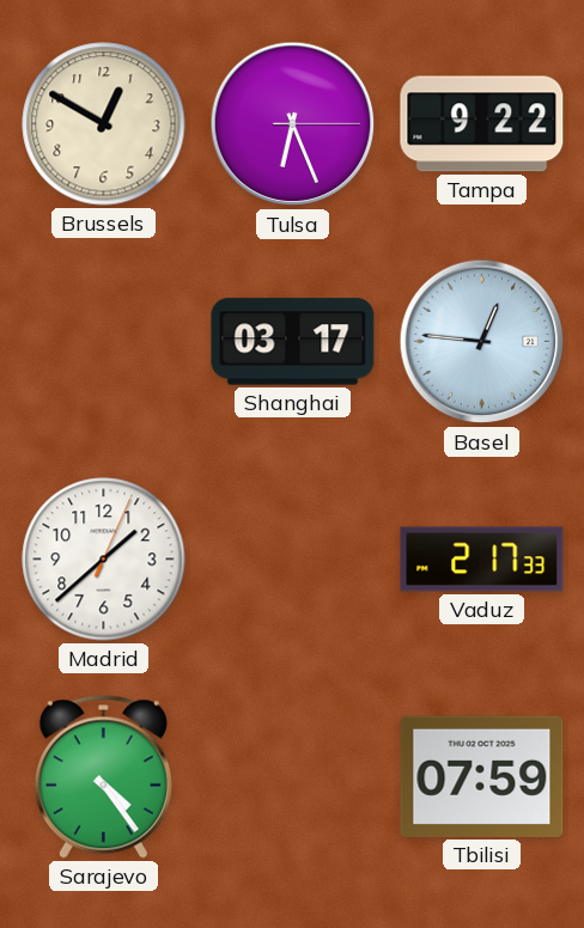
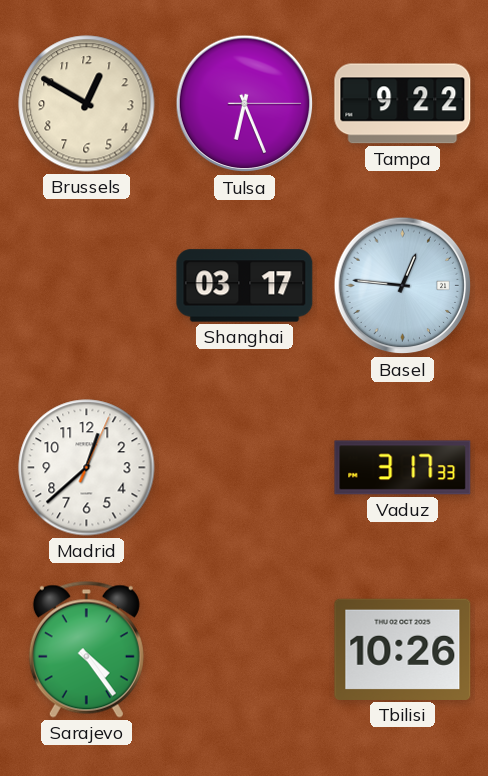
Madrid: 1:38 -> 12:38
Vaduz: 2:17 -> 3:17
Tbilisi: 07:59 -> 10:26
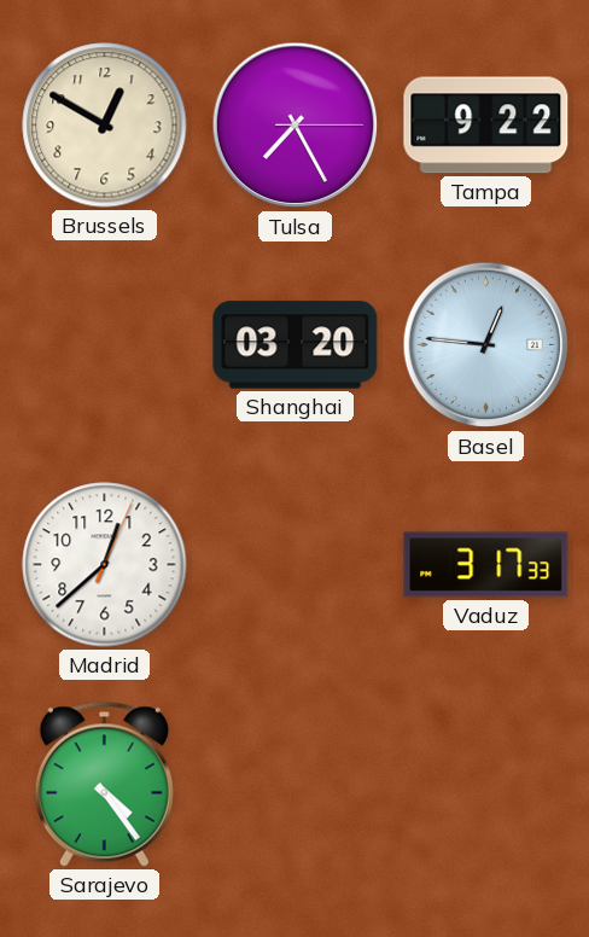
Tulsa: 6:26 -> 7:25
Shanghai: 03:17 -> 03:20
Tbilisi: 10:26 -> none
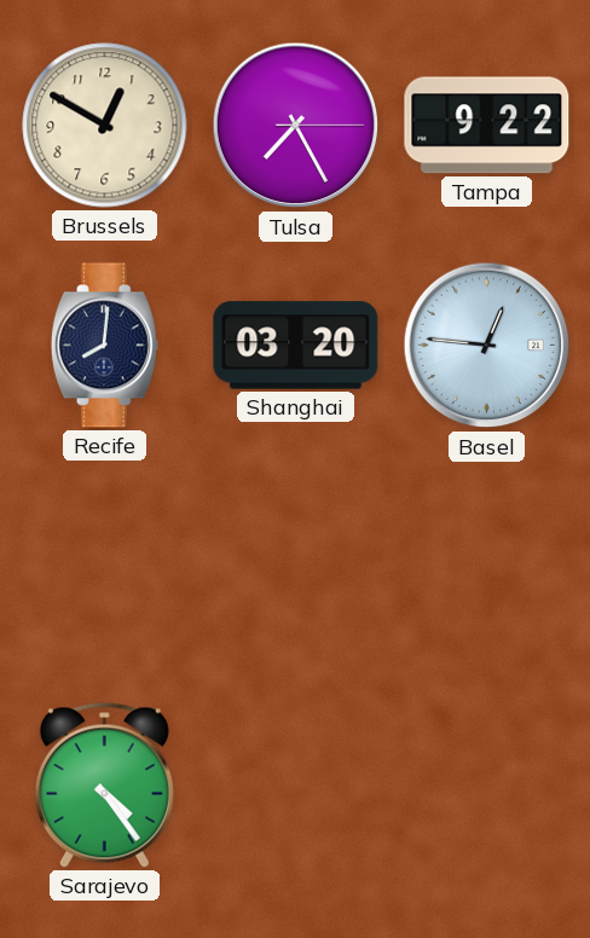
Recife: none -> 8:01
Madrid: 12:38 -> none
Vaduz: 3:17 -> none
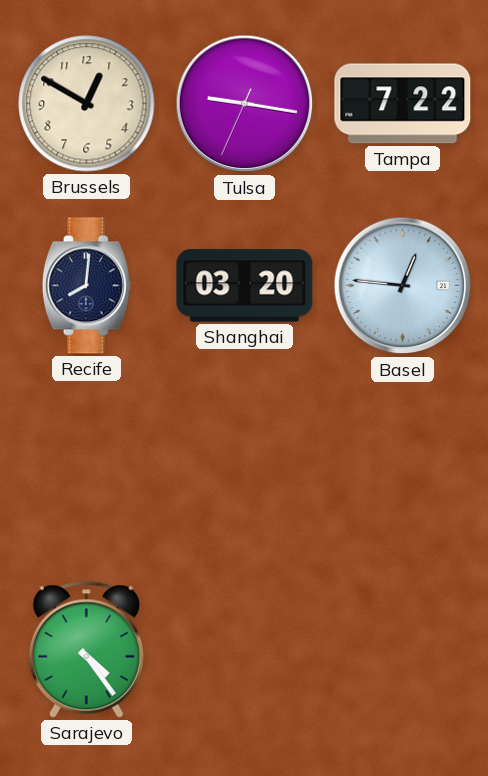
Tulsa: 7:25 -> 9:16
Tampa: 9:22 -> 7:22
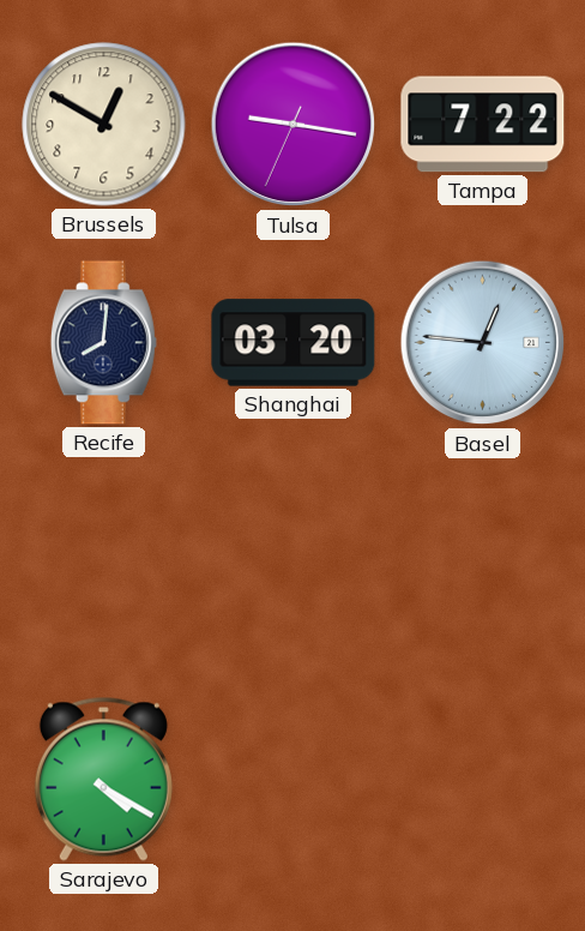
Sarajevo: 4:24 -> 4:20
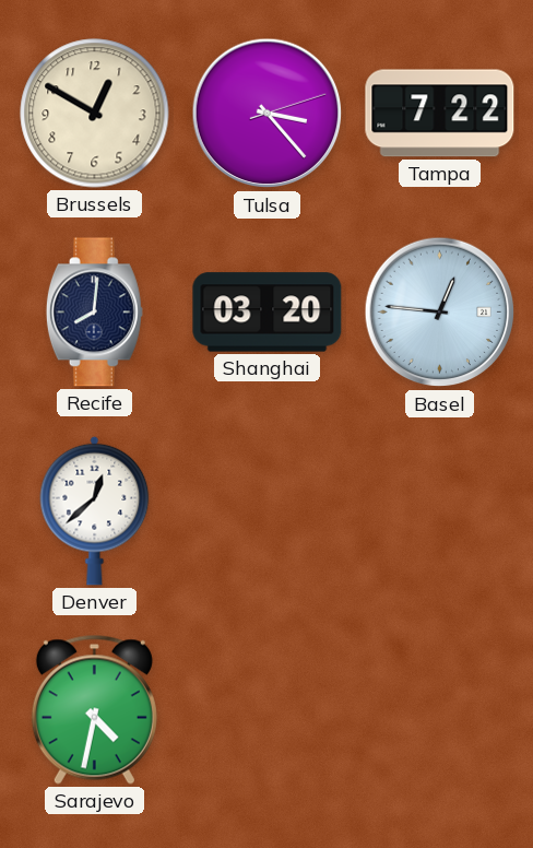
Tulsa: 9:16 -> 3:23
Denver: none -> 12:38
Sarajevo: 4:20 -> 4:32
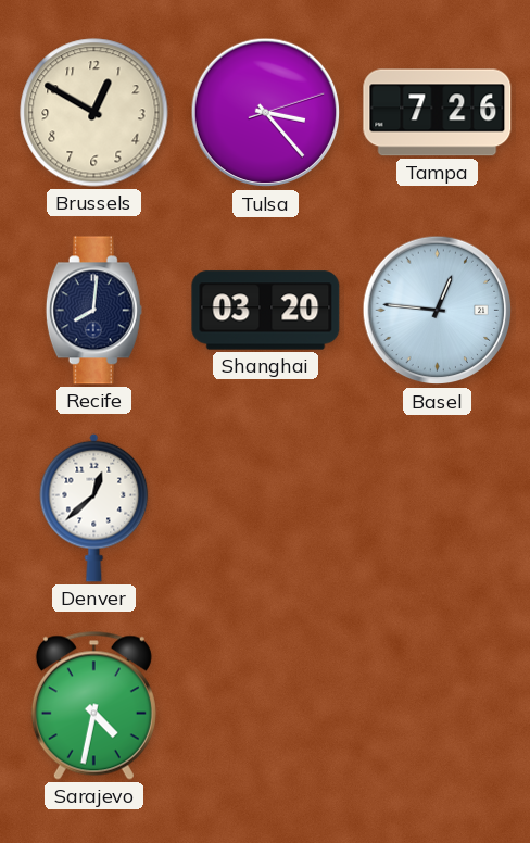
Tampa: 7:22 -> 7:26
